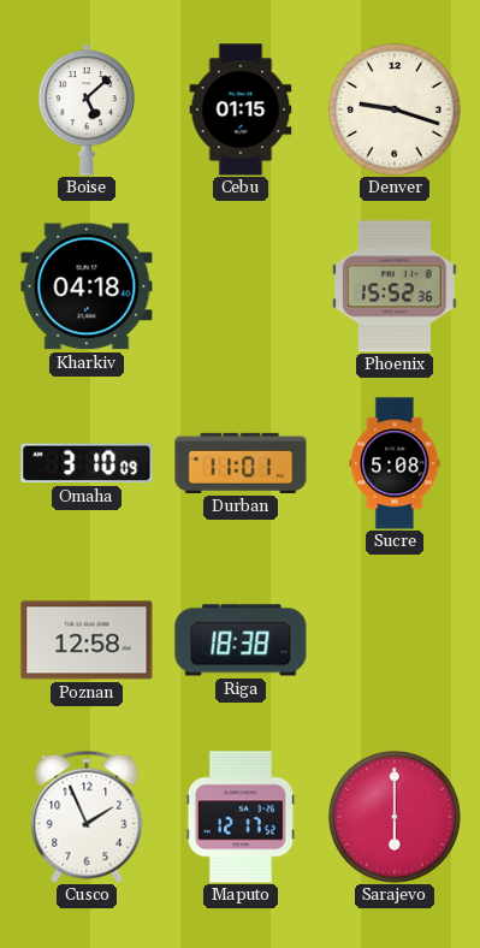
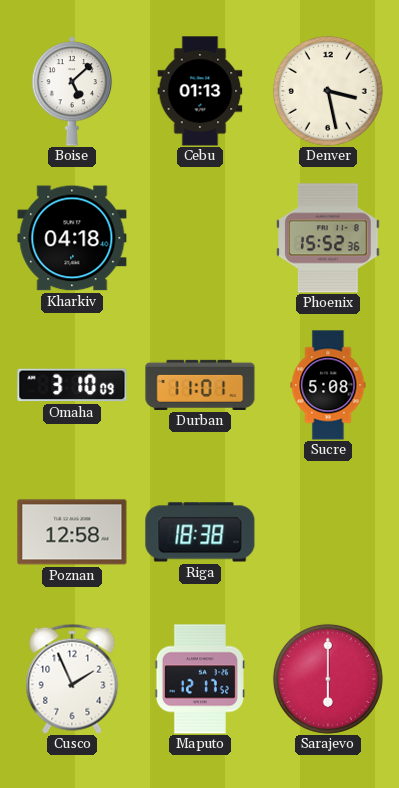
Cebu: 01:15 -> 01:13
Denver: 9:18 -> 3:28
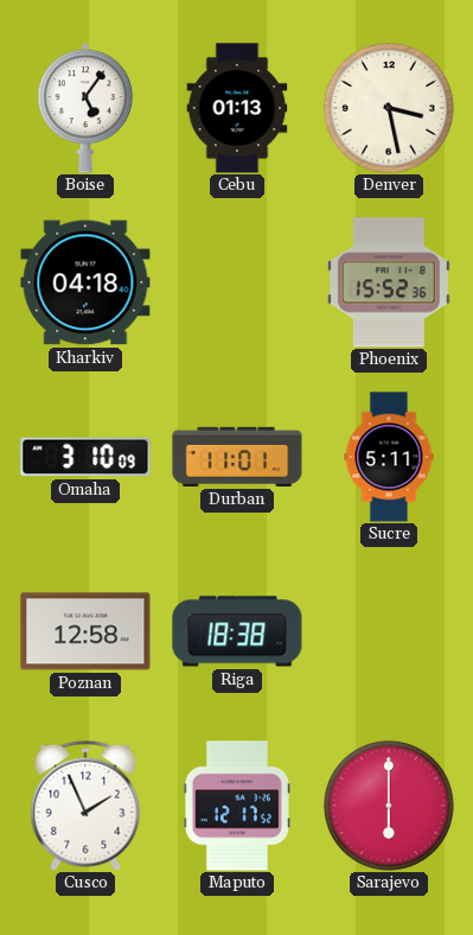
Boise: 5:08 -> 5:06
Sucre: 5:08 -> 5:11
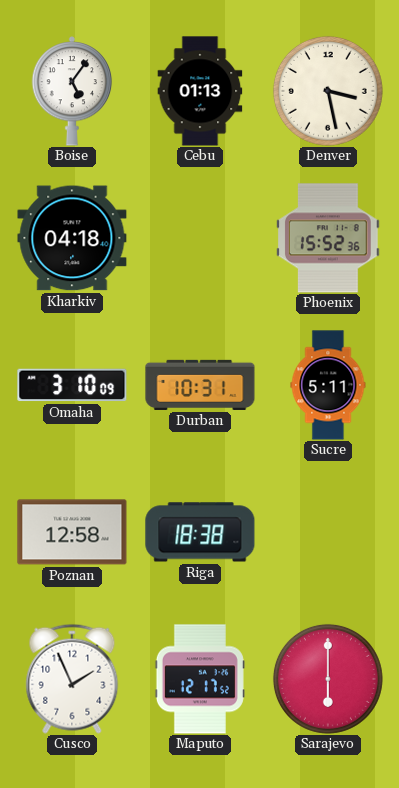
Durban: 11:01 -> 10:31
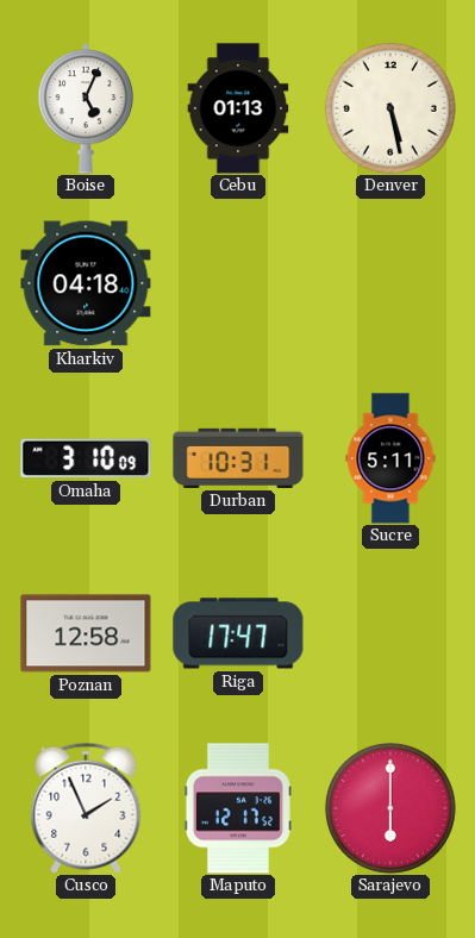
Boise: 5:06 -> 5:04
Denver: 3:28 -> 5:28
Phoenix: 15:52 -> none
Riga: 18:38 -> 17:47
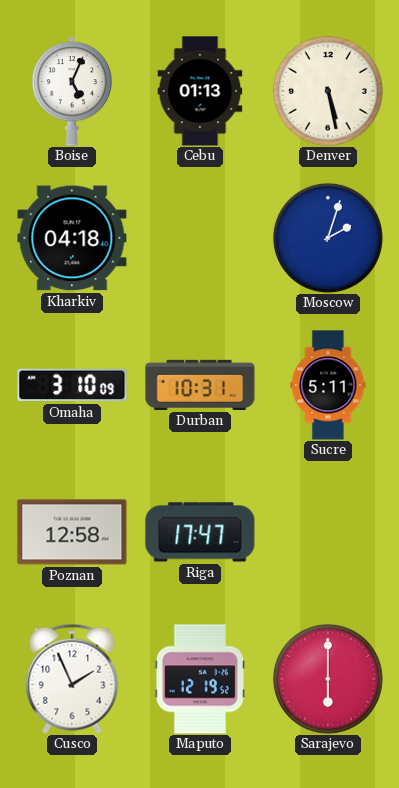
Moscow: none -> 2:03
Maputo: 12:17 -> 12:19
